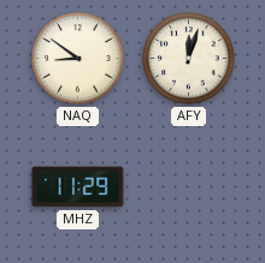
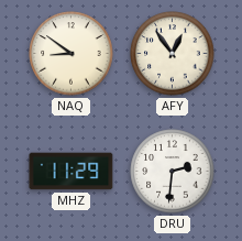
AFY: 12:03 -> 12:54
DRU: none -> 2:31
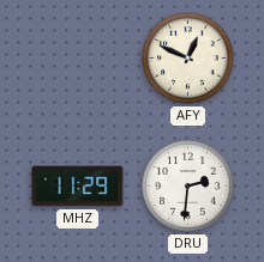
NAQ: 8:51 -> none
AFY: 12:54 -> 12:49
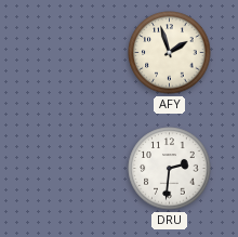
AFY: 12:49 -> 1:57
MHZ: 11:29 -> none
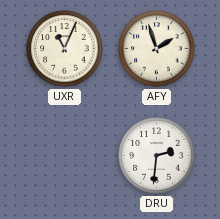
UXR: none -> 11:04
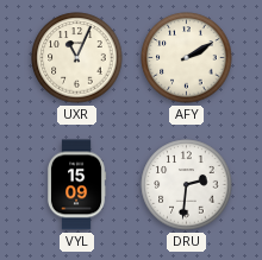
AFY: 1:57 -> 2:10
VYL: none -> 15:09
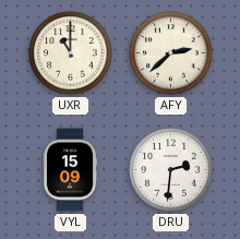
UXR: 11:04 -> 11:00
AFY: 2:10 -> 2:38
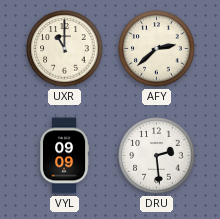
VYL: 15:09 -> 09:09
DRU: 2:31 -> 2:29
